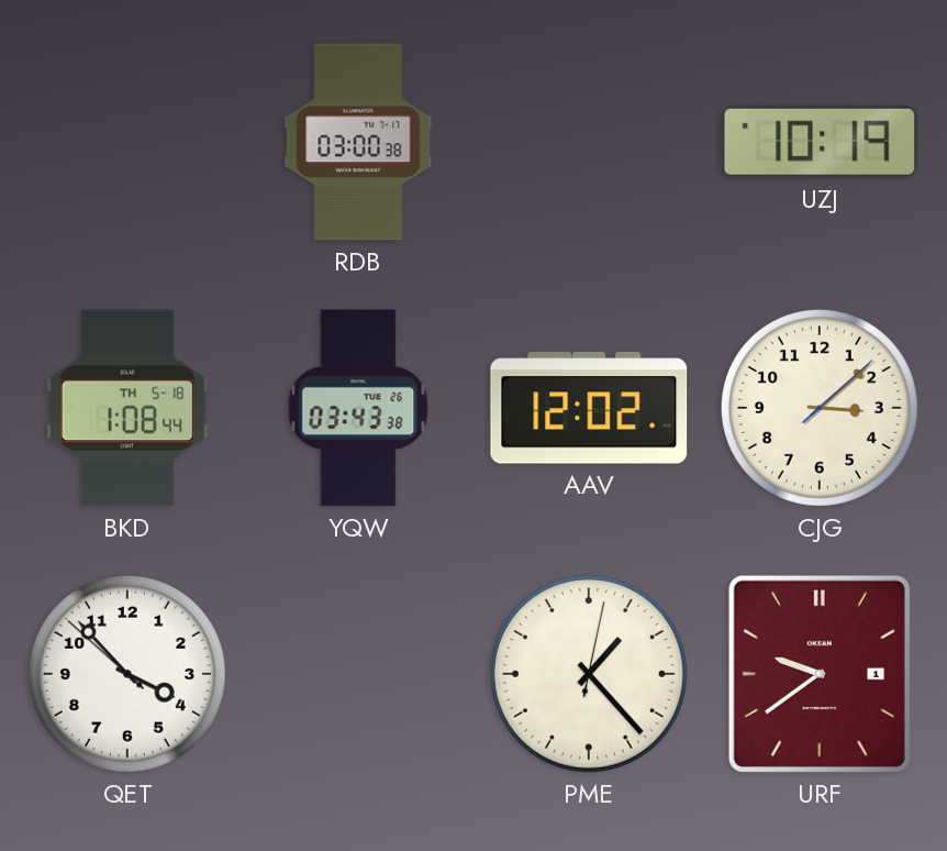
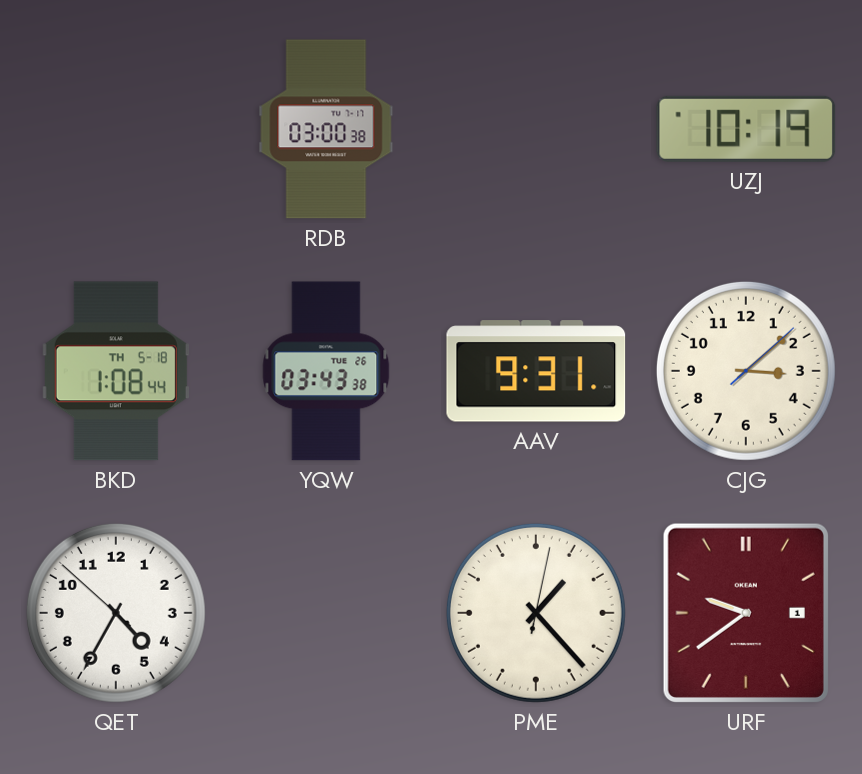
AAV: 12:02 -> 9:31
QET: 3:52 -> 4:34
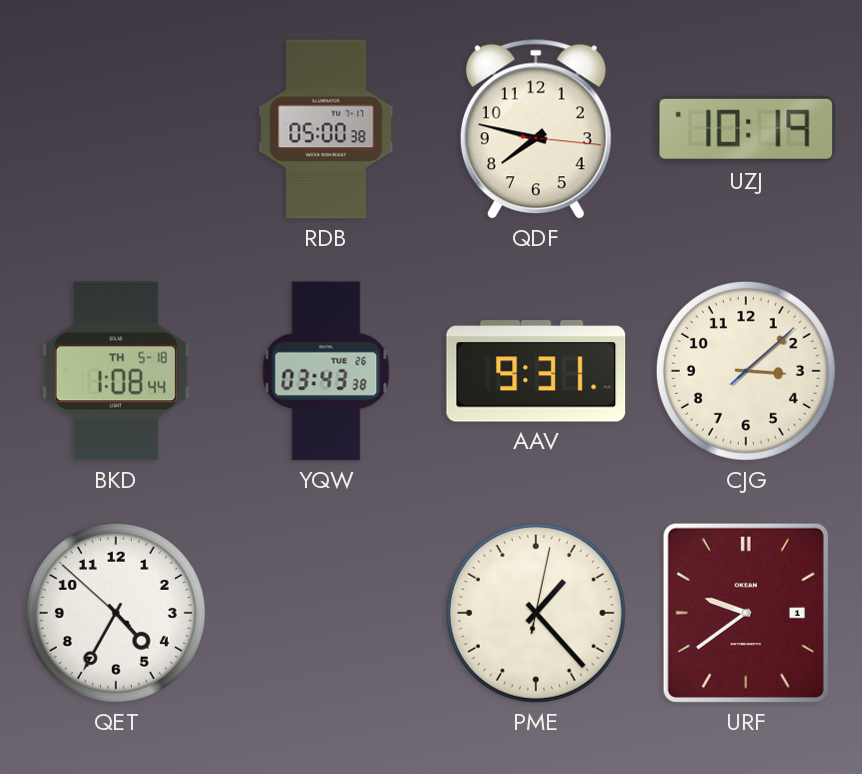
RDB: 03:00 -> 05:00
QDF: none -> 7:47
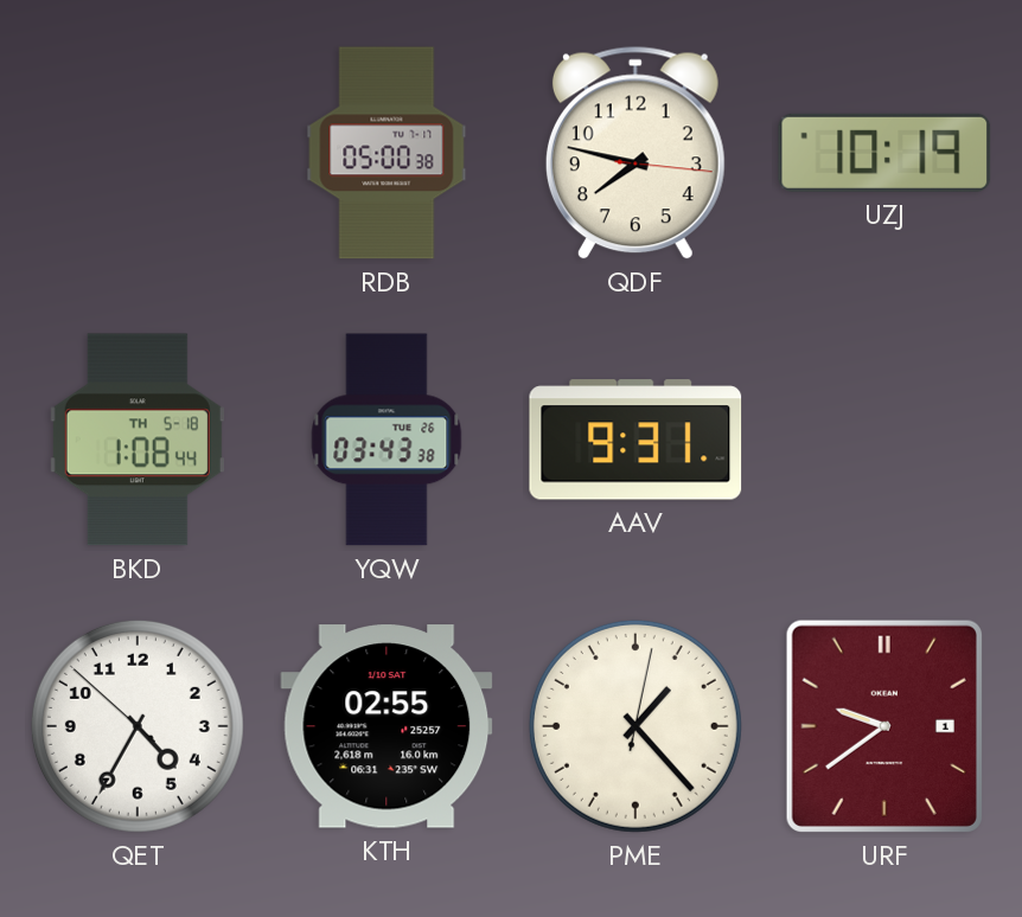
CJG: 3:08 -> none
KTH: none -> 02:55
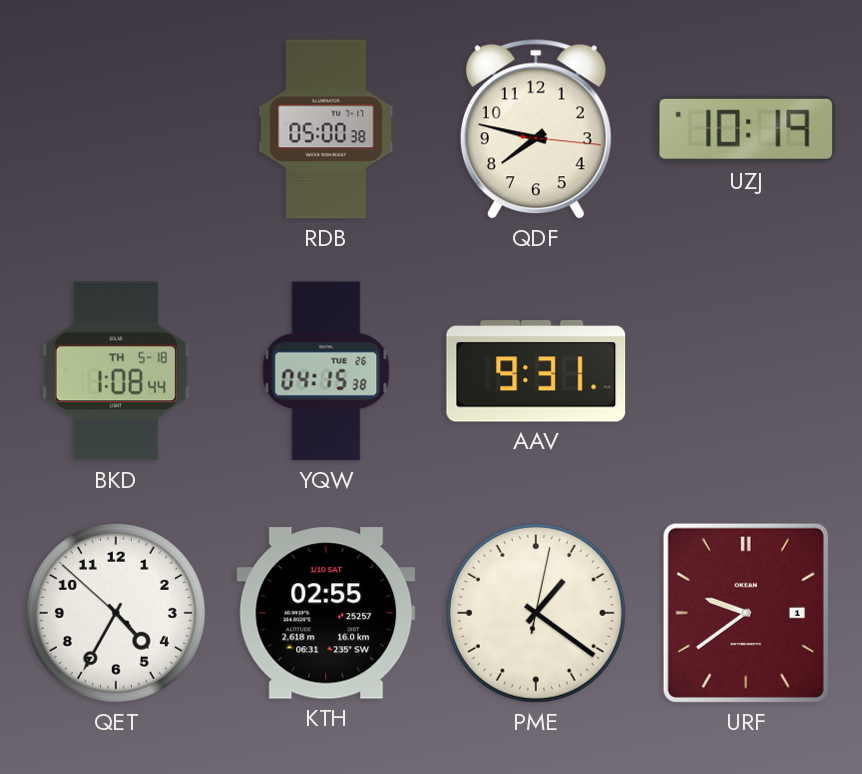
YQW: 03:43 -> 04:15
PME: 1:23 -> 1:21
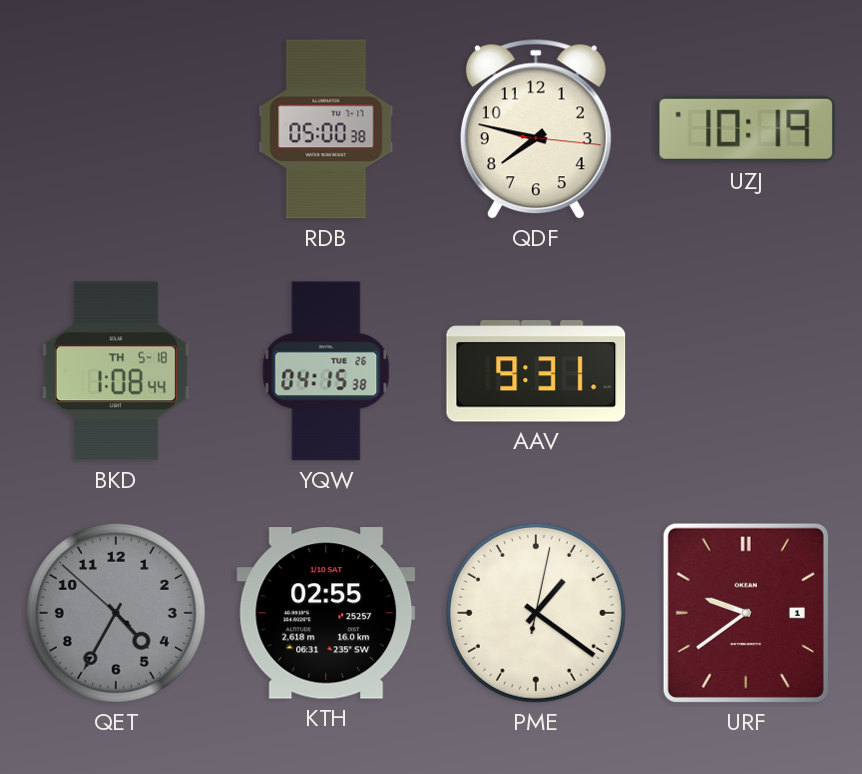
QET dial: white -> grey
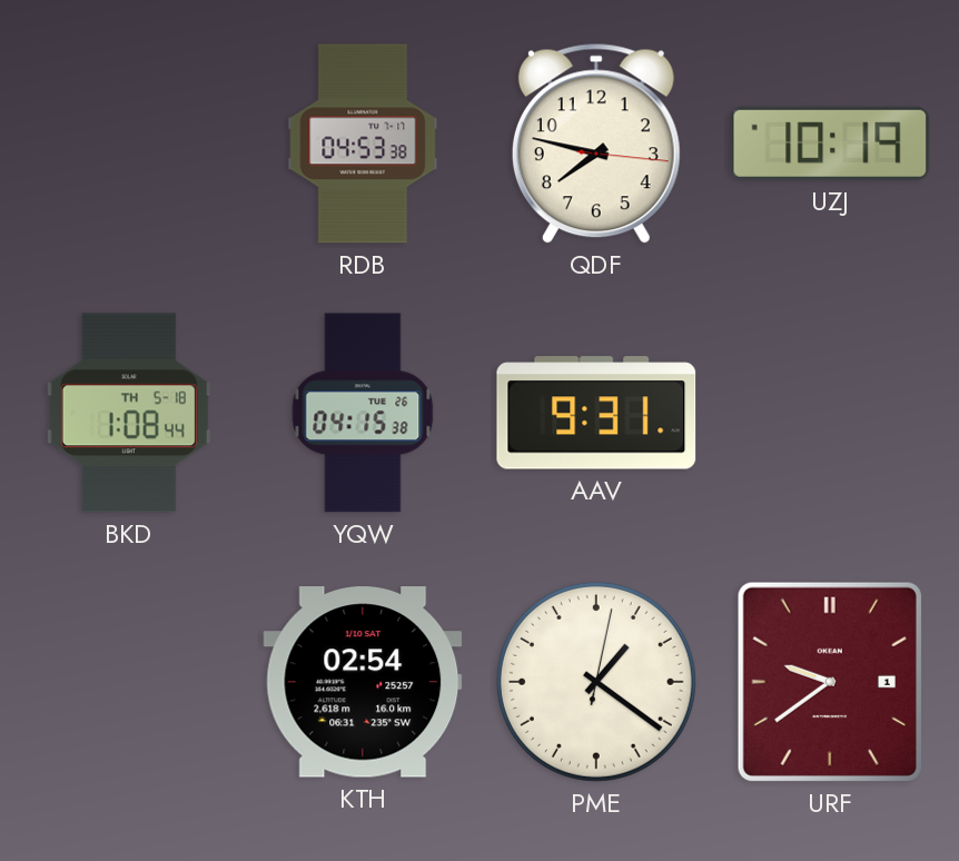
RDB: 05:00 -> 04:53
QET: 4:34 -> none
KTH: 02:55 -> 02:54
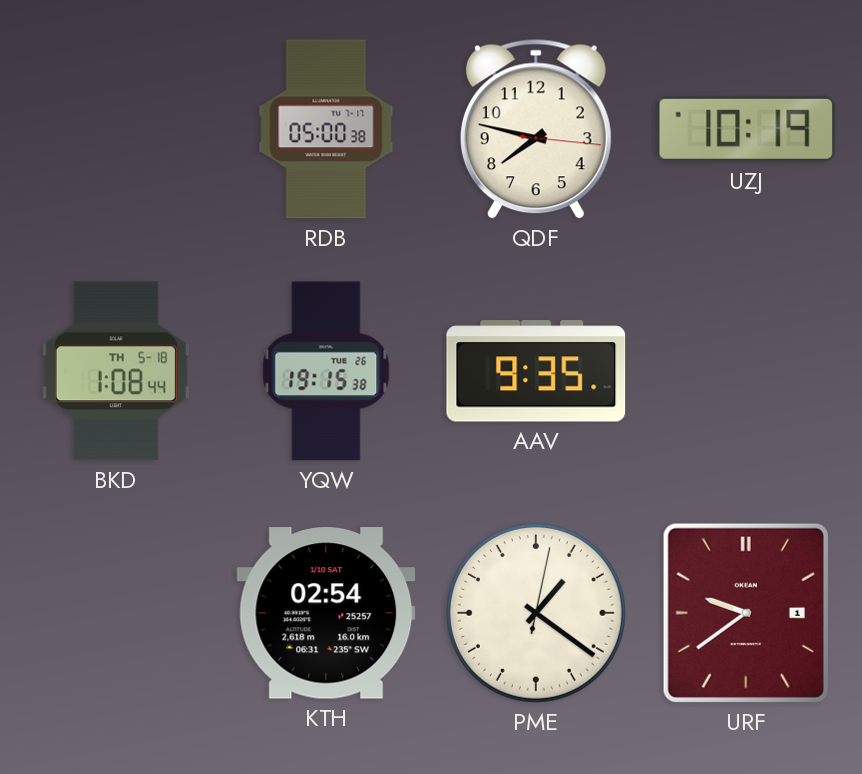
RDB: 04:53 -> 05:00
YQW: 04:15 -> 19:15
AAV: 9:31 -> 9:35
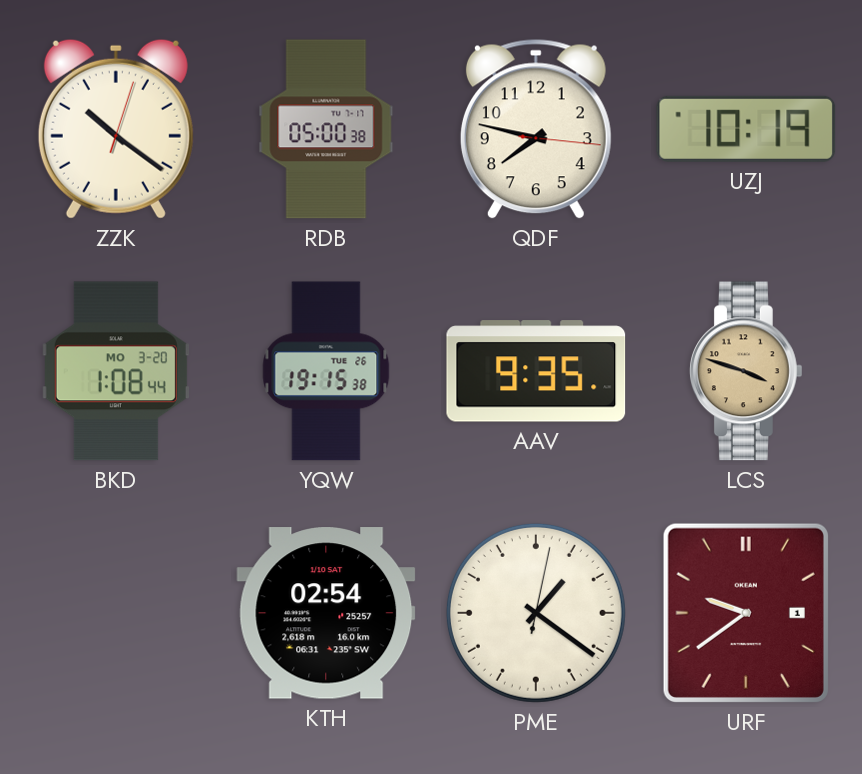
ZZK: none -> 10:21
BKD date: TH 5-18 -> MO 3-20
LCS: none -> 3:48
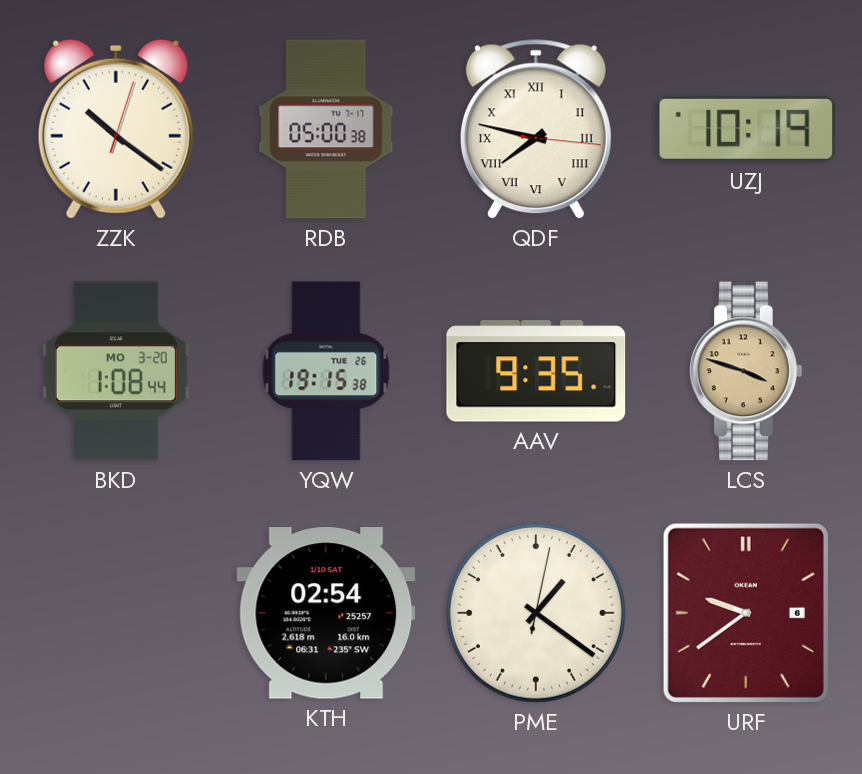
QDF numerals: Arabic -> Roman
URF date: 1 -> 6
